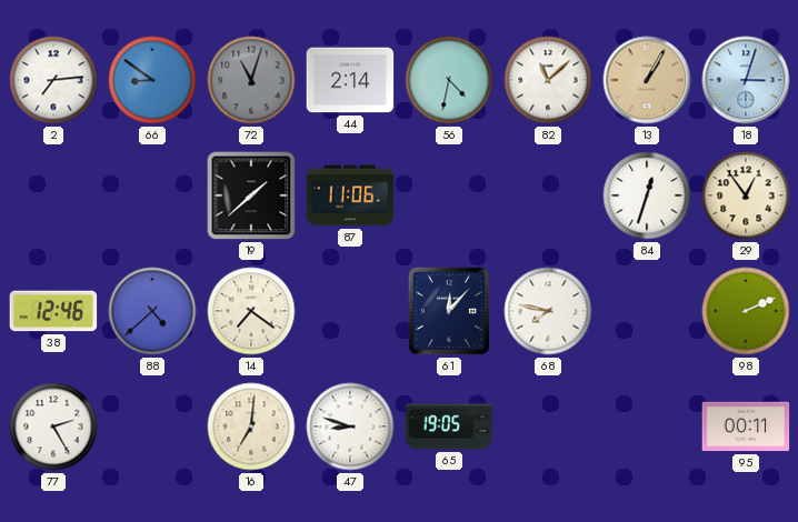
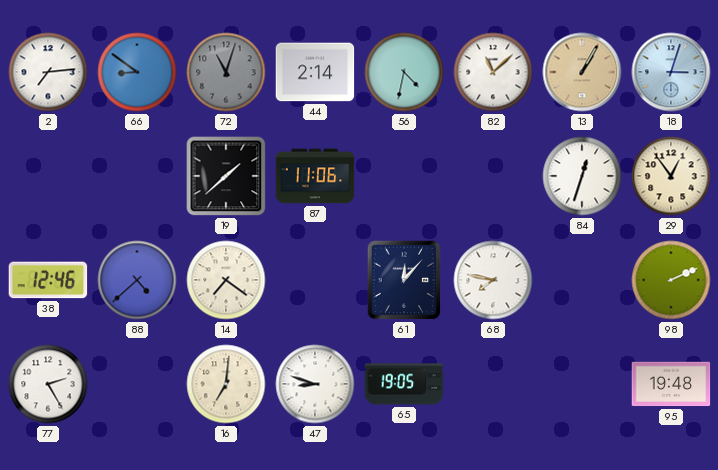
95: 00:11 -> 19:48
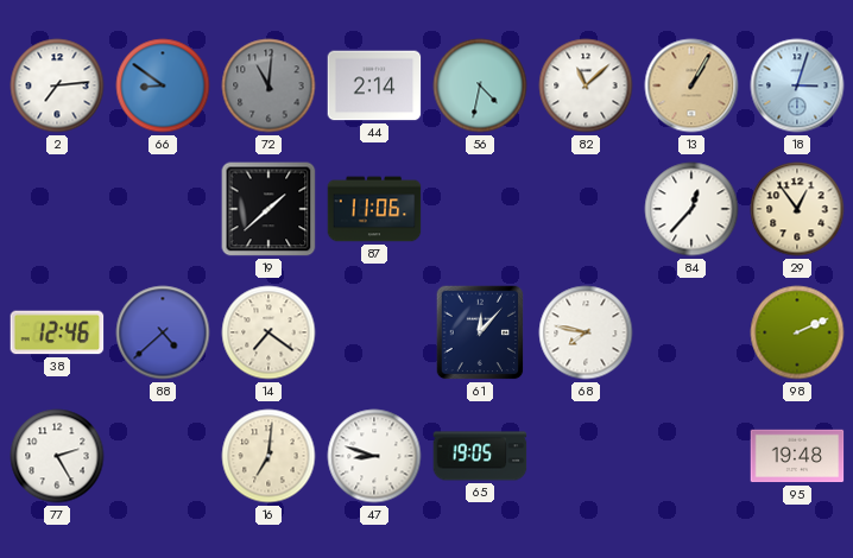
72: 11:03 -> 11:01
84: 12:33 -> 12:37
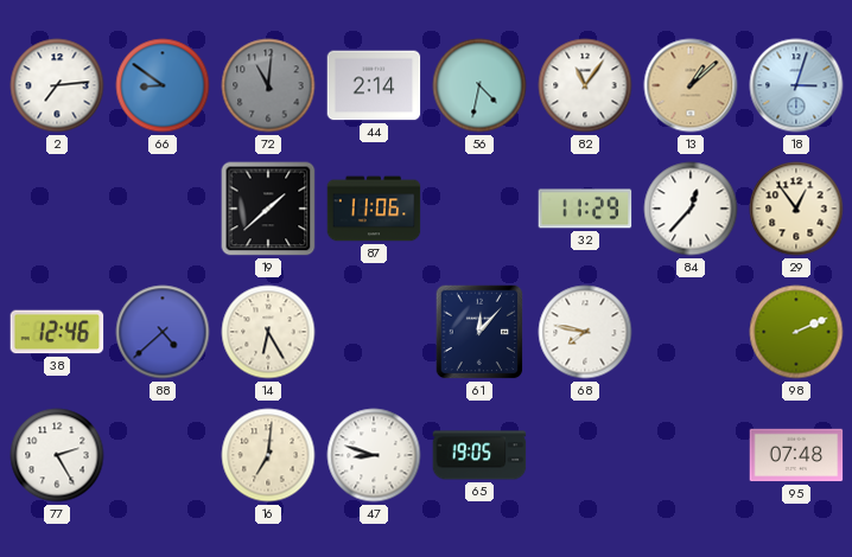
82: 11:08 -> 11:06
13: 1:05 -> 1:08
32: none -> 11:29
14: 7:21 -> 6:25
95: 19:48 -> 07:48
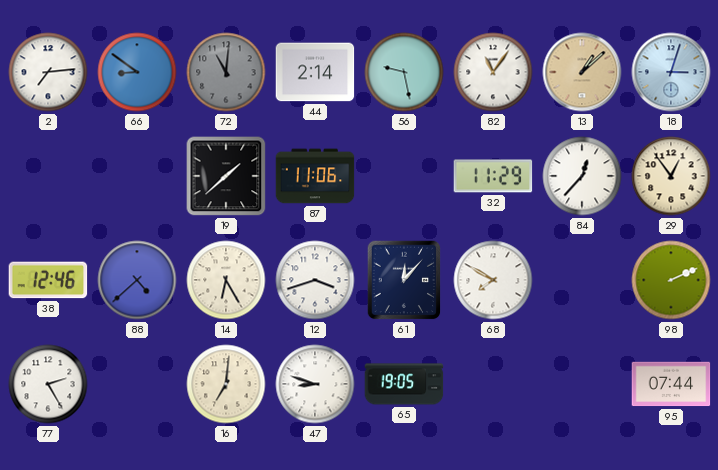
56: 4:32 -> 9:28
12: none -> 3:42
68: 7:47 -> 7:50
95: 07:48 -> 07:44
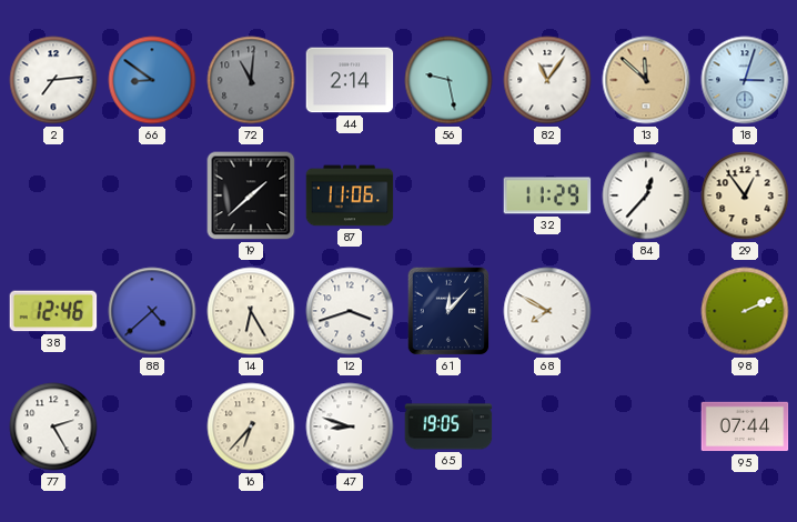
13: 1:08 -> 11:52
16: 7:01 -> 6:37
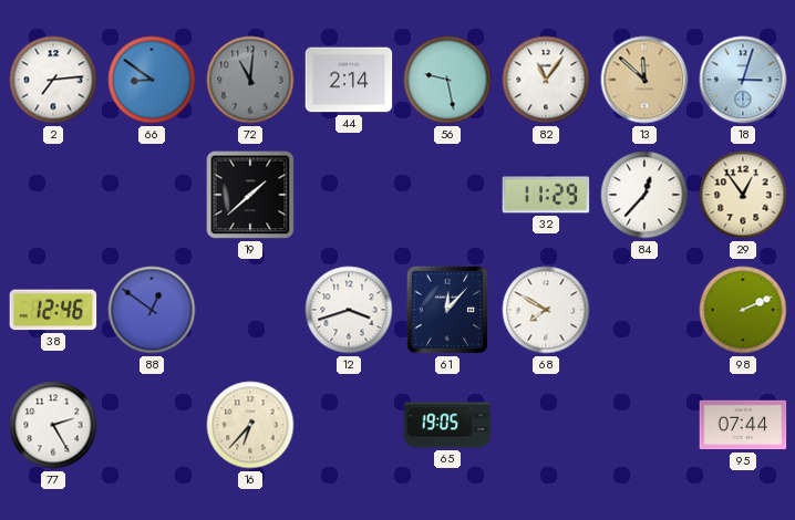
87: 11:06 -> none
88: 4:38 -> 12:51
14: 6:25 -> none
47: 8:48 -> none
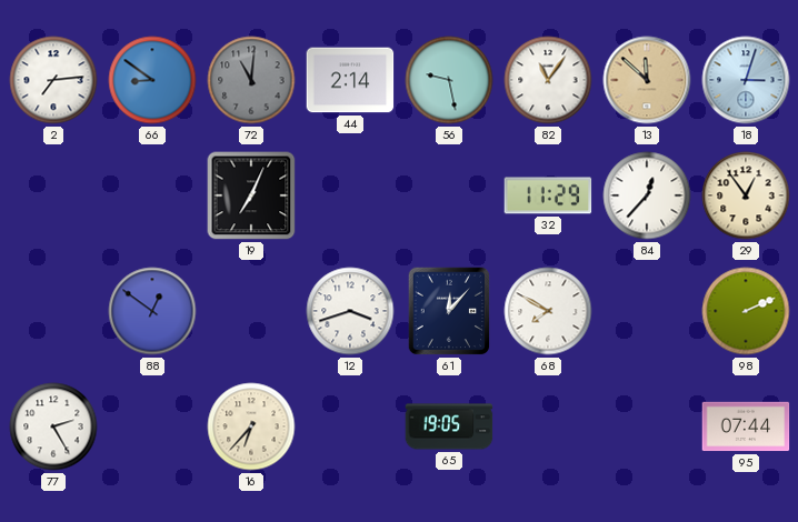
19: 1:38 -> 7:04
38: 12:46 -> none
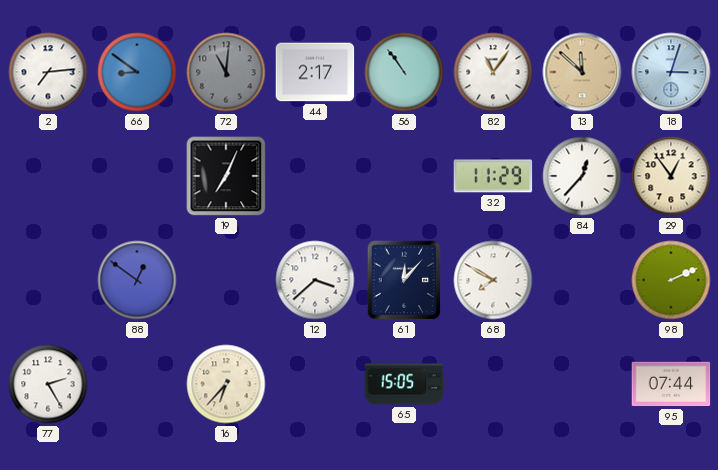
44: 2:14 -> 2:17
56: 9:28 -> 10:54
12: 3:42 -> 3:38
65: 19:05 -> 15:05
